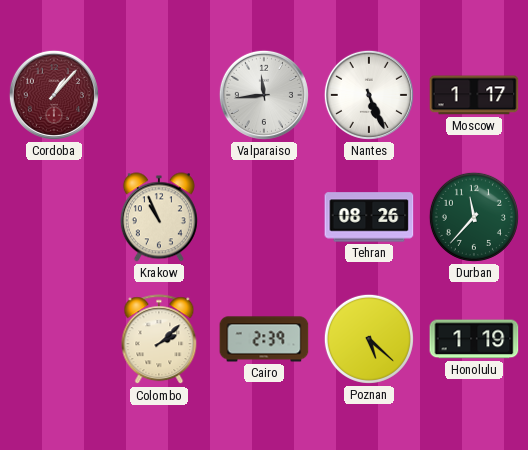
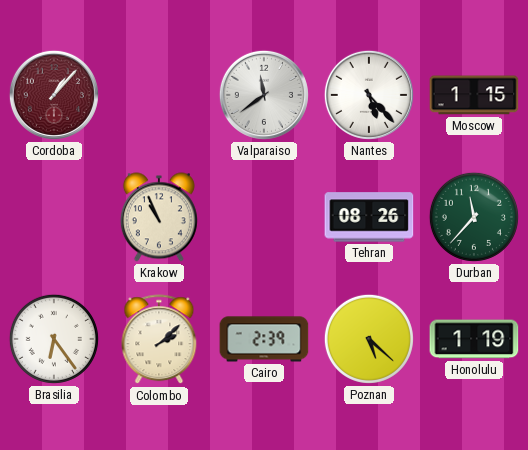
Valparaiso: 11:44 -> 11:39
Nantes: 5:26 -> 5:23
Moscow: 1:17 -> 1:15
Brasilia: none -> 6:24
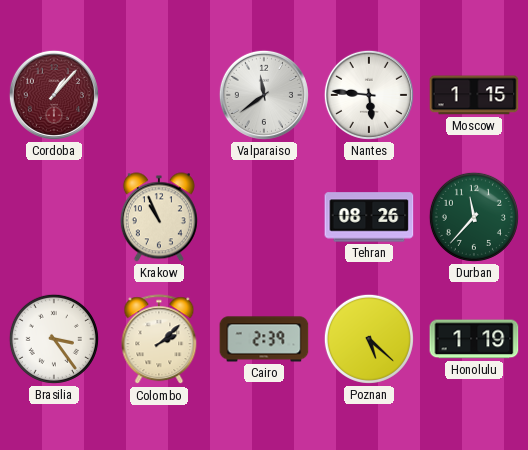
Nantes: 5:23 -> 5:46
Brasilia: 6:24 -> 3:24
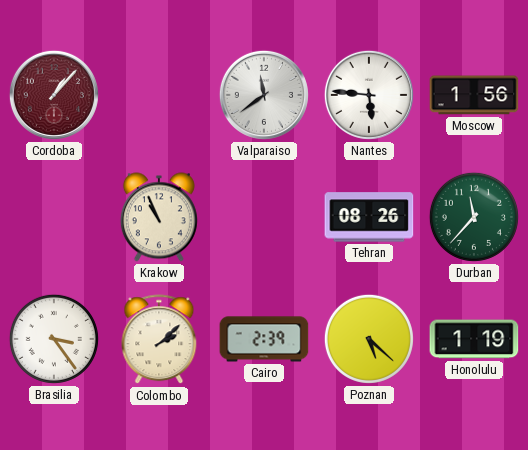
Moscow: 1:15 -> 1:56
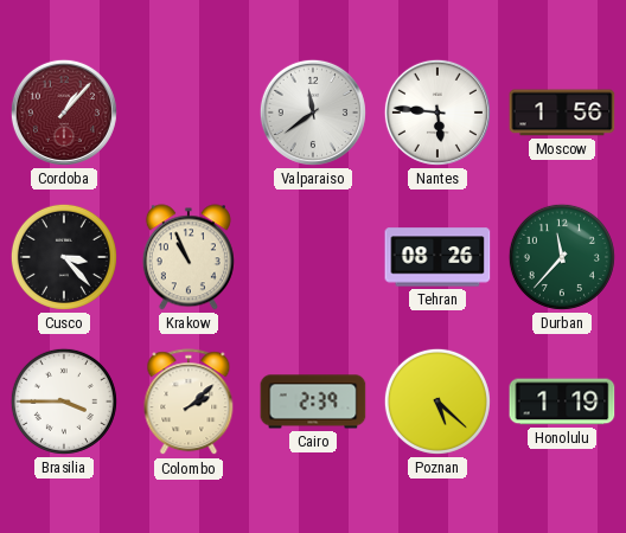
Cusco: none -> 3:23
Brasilia: 3:24 -> 3:45
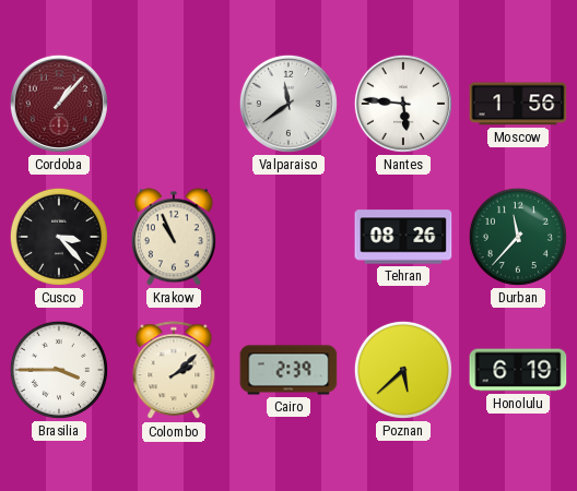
Poznan: 5:22 -> 5:38
Honolulu: 1:19 -> 6:19
